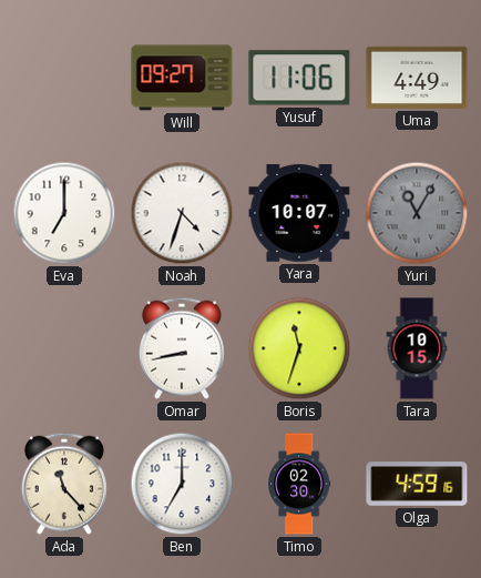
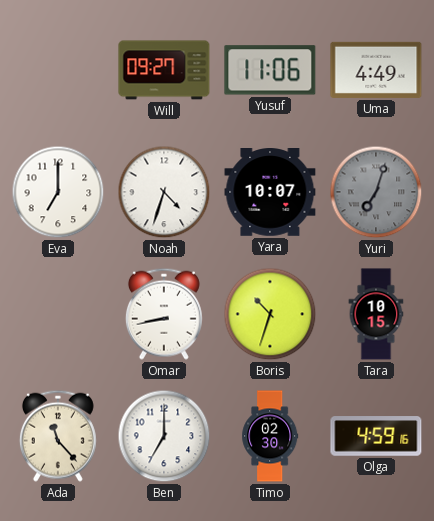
Yuri: 11:05 -> 7:03
Boris: 11:33 -> 10:33
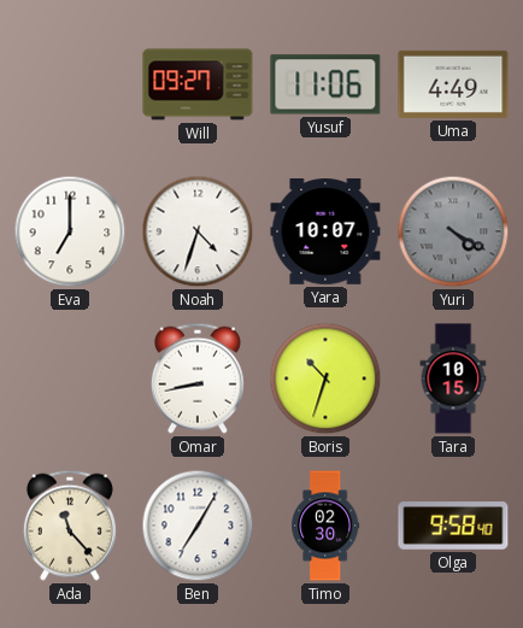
Yuri: 7:03 -> 4:20
Ben: 7:00 -> 7:05
Olga: 4:59 -> 9:58
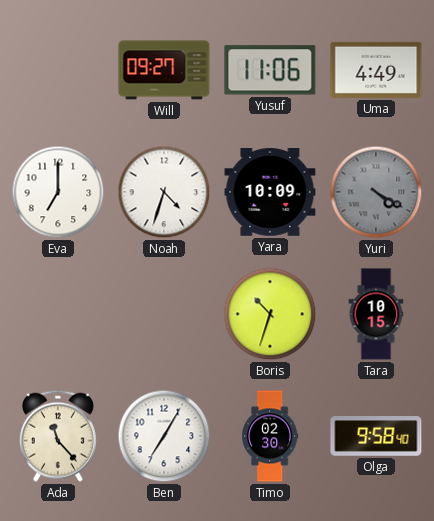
Yara: 10:07 -> 10:09
Omar: 8:43 -> none
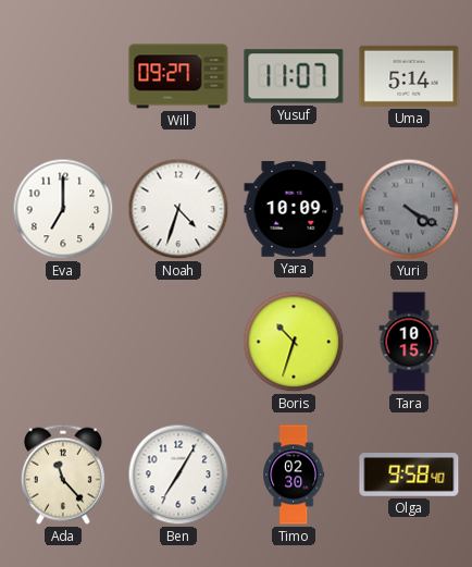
Yusuf: 11:06 -> 11:07
Uma: 4:49 -> 5:14
